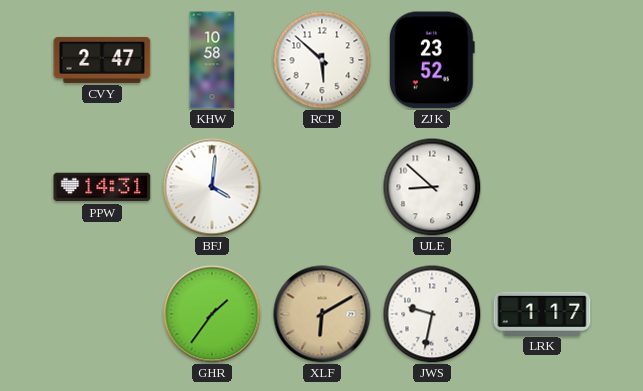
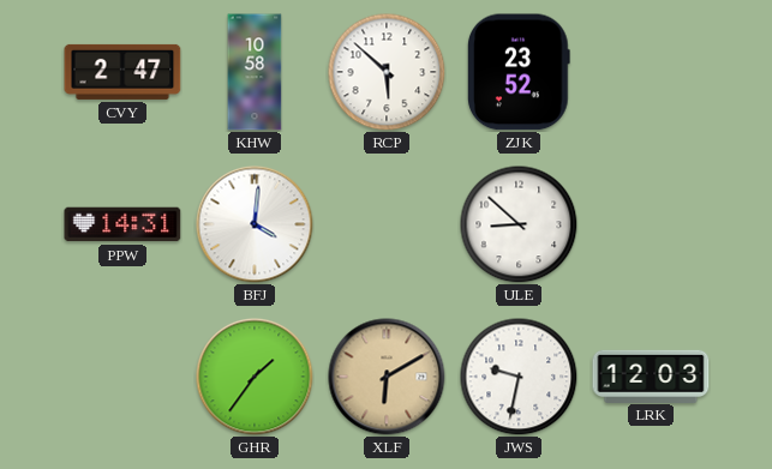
LRK: 1:17 -> 12:03
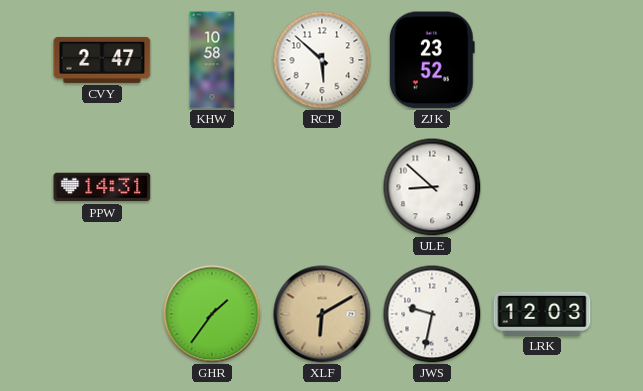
BFJ: 4:01 -> none
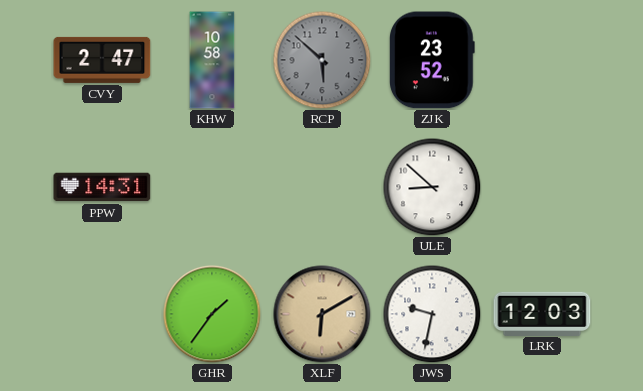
RCP dial: white -> grey
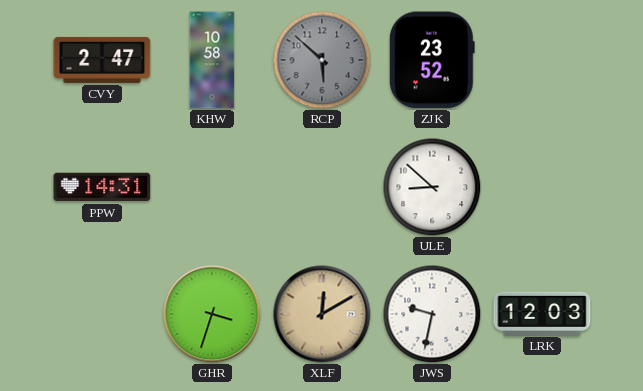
GHR: 1:36 -> 3:33
XLF: 6:10 -> 12:10
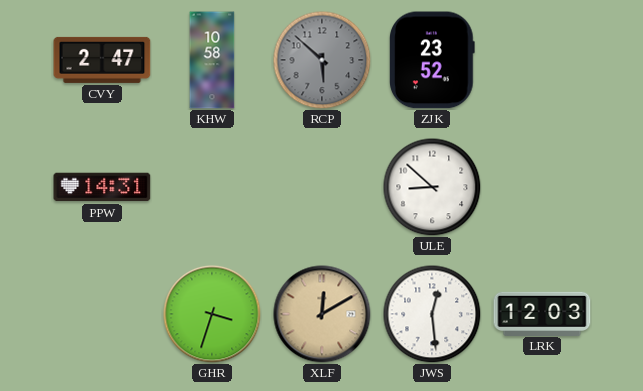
JWS: 9:32 -> 12:29
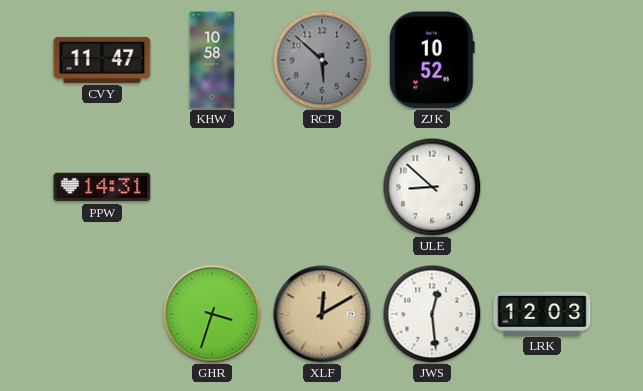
CVY: 2:47 -> 11:47
ZJK: 23:52 -> 10:52
